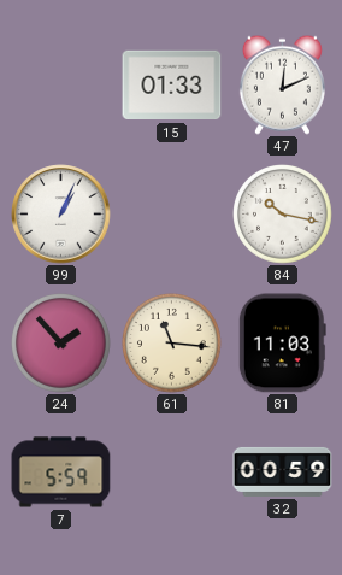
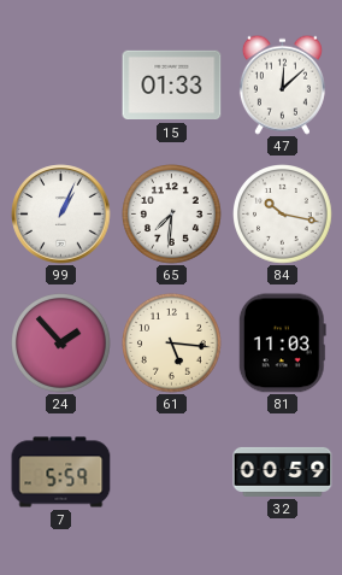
47: 12:11 -> 12:08
65: none -> 7:31
61: 11:16 -> 5:16
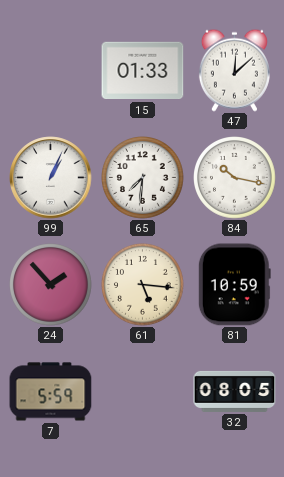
81: 11:03 -> 10:59
32: 00:59 -> 08:05
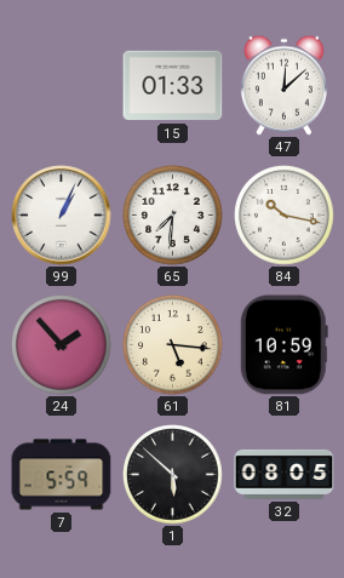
1: none -> 5:52
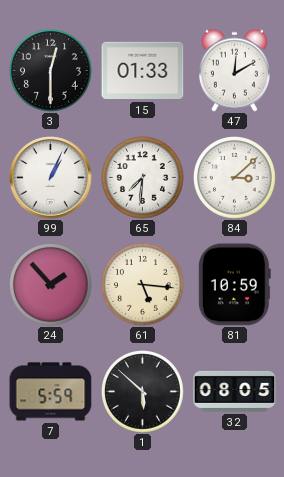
3: none -> 12:30
47: 12:08 -> 12:10
84: 10:17 -> 3:08
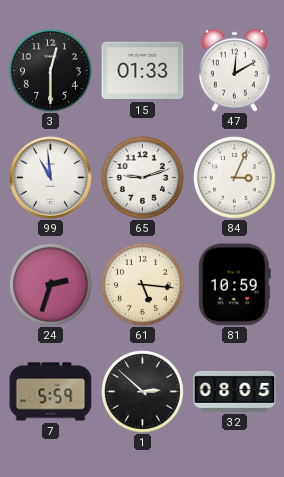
99: 1:04 -> 10:59
65: 7:31 -> 9:12
84: 3:08 -> 3:04
24: 1:53 -> 2:33
1: 5:52 -> 2:52
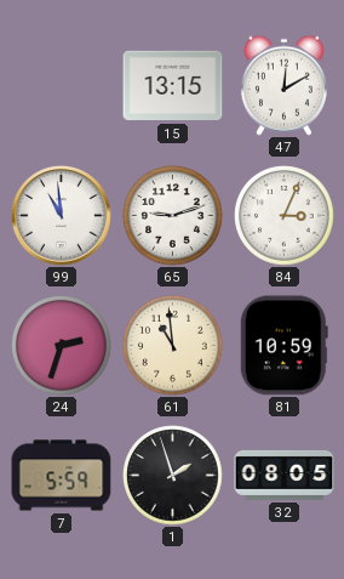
3: 12:30 -> none
15: 01:33 -> 13:15
61: 5:16 -> 10:59
1: 2:52 -> 1:57
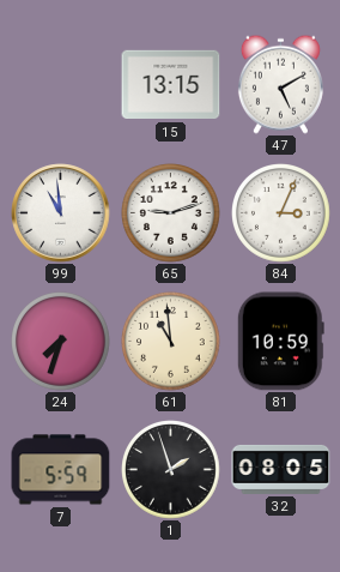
47: 12:10 -> 5:10
24: 2:33 -> 7:33
